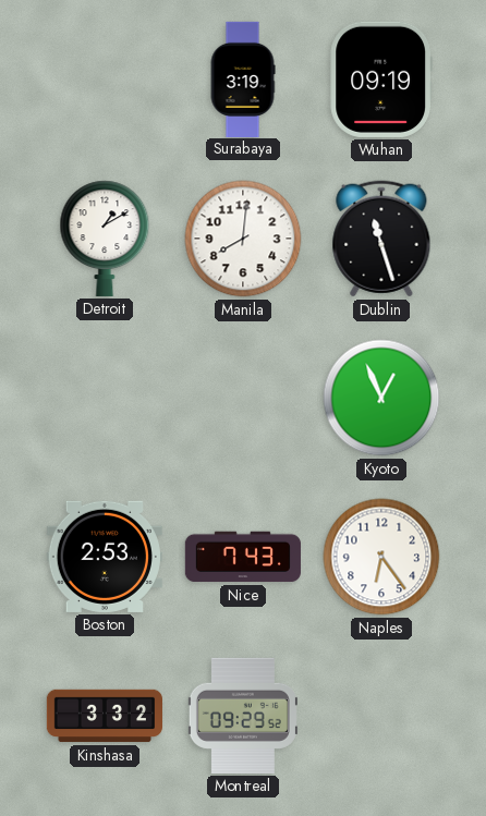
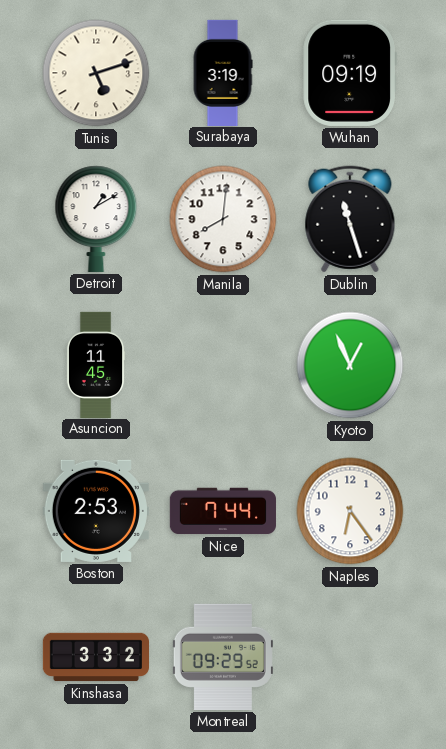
Tunis: none -> 5:12
Asuncion: none -> 11:45
Nice: 7:43 -> 7:44
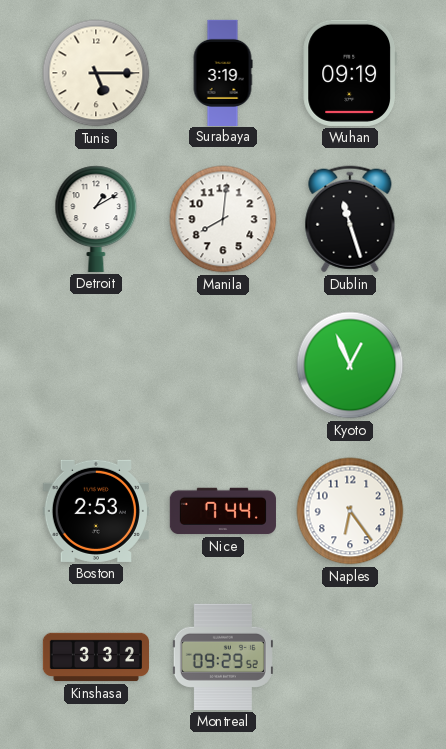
Tunis: 5:12 -> 5:15
Asuncion: 11:45 -> none
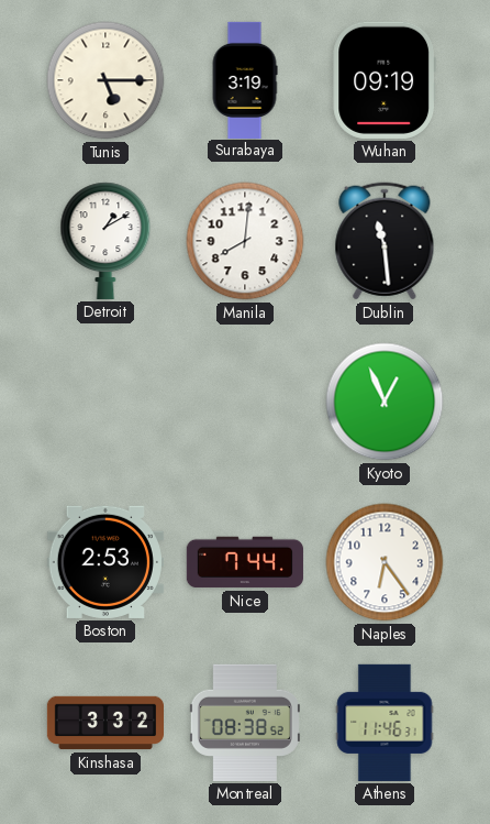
Dublin: 11:27 -> 11:29
Montreal: 09:29 -> 08:38
Athens: none -> 11:46
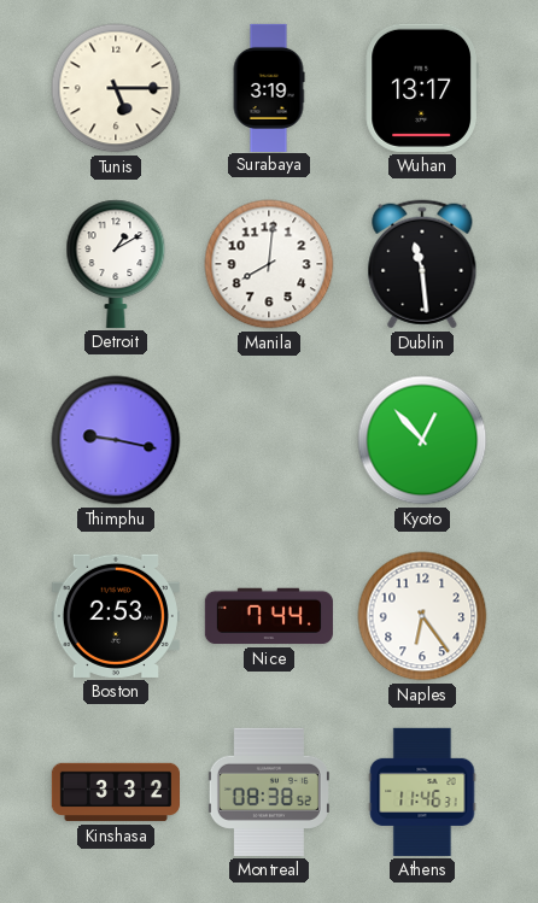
Wuhan: 09:19 -> 13:17
Thimphu: none -> 9:17
Kyoto: 12:56 -> 12:53
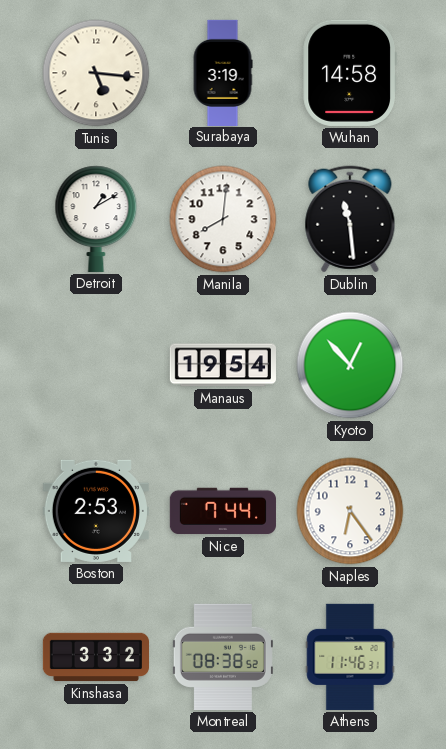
Tunis: 5:15 -> 5:16
Wuhan: 13:17 -> 14:58
Thimphu: 9:17 -> none
Manaus: none -> 19:54
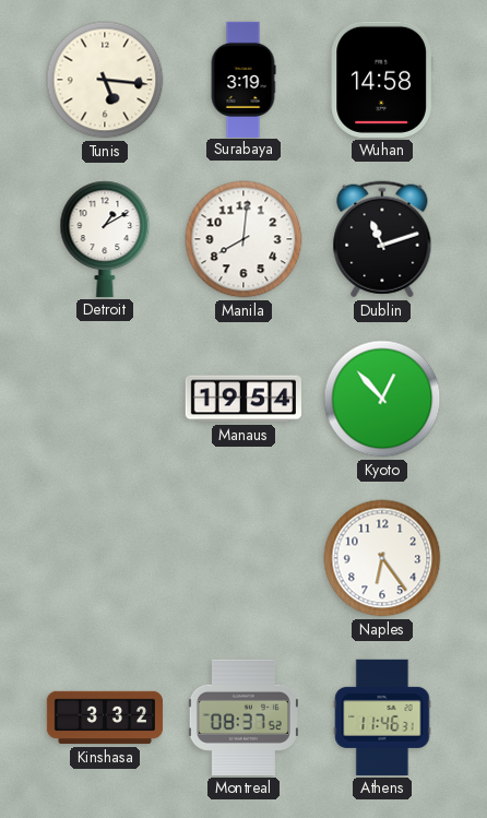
Dublin: 11:29 -> 11:12
Boston: 2:53 -> none
Nice: 7:44 -> none
Montreal: 08:38 -> 08:37
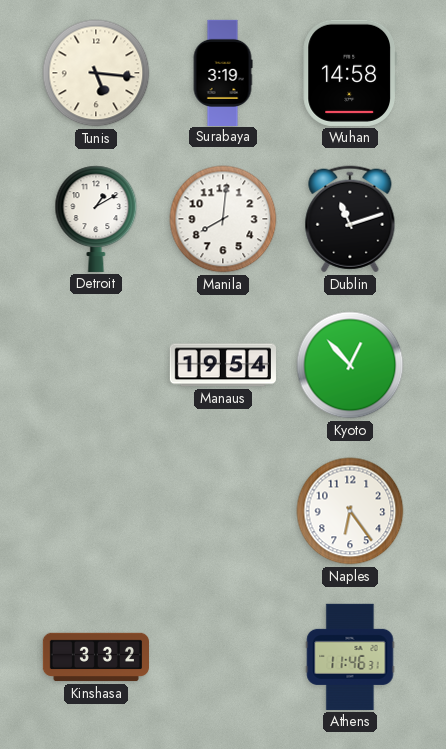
Montreal: 08:37 -> none
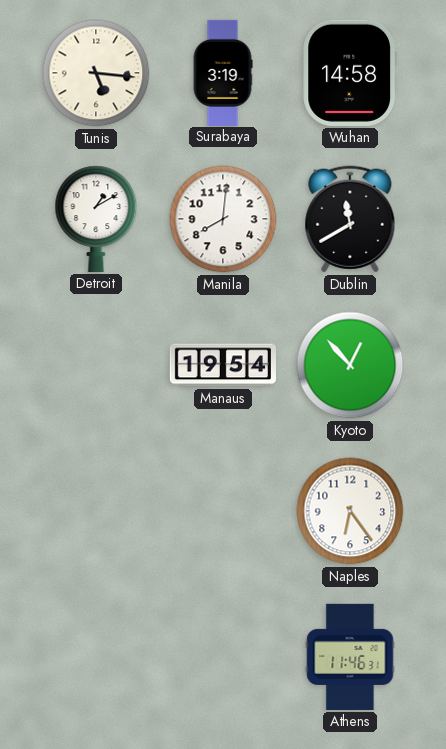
Dublin: 11:12 -> 11:40
Kinshasa: 3:32 -> none
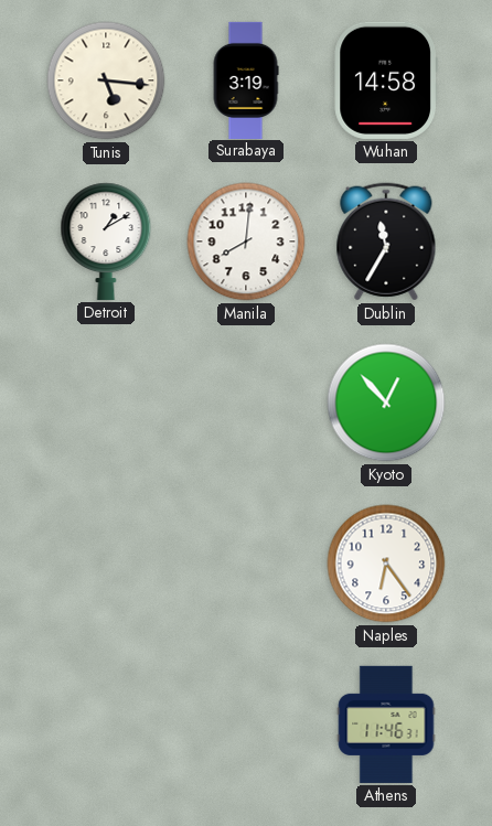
Dublin: 11:40 -> 11:35
Manaus: 19:54 -> none
